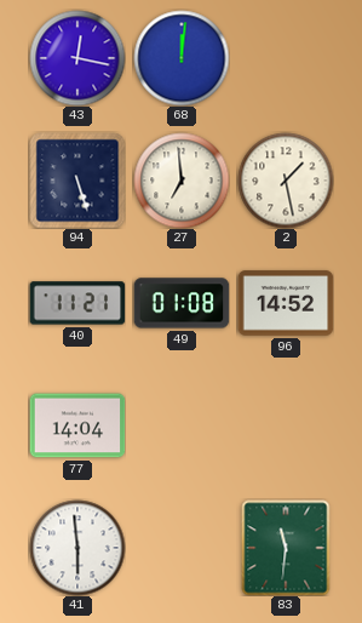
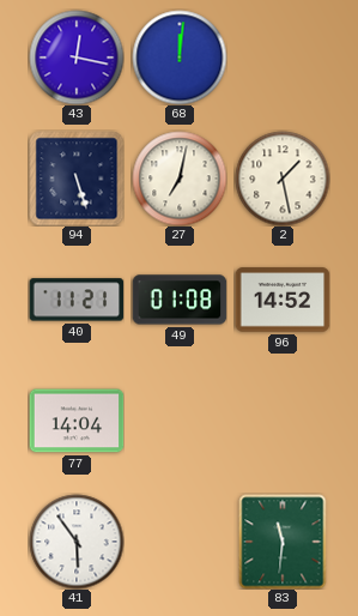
27: 6:59 -> 7:02
41: 5:59 -> 5:54
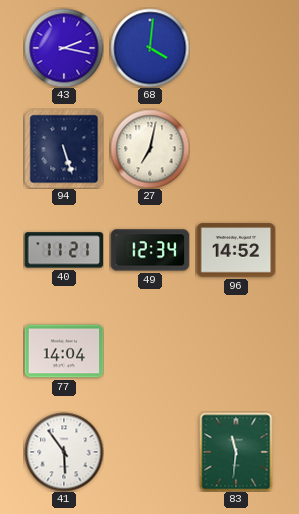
43: 12:17 -> 2:17
68: 12:01 -> 4:01
2: 1:28 -> none
49: 01:08 -> 12:34
